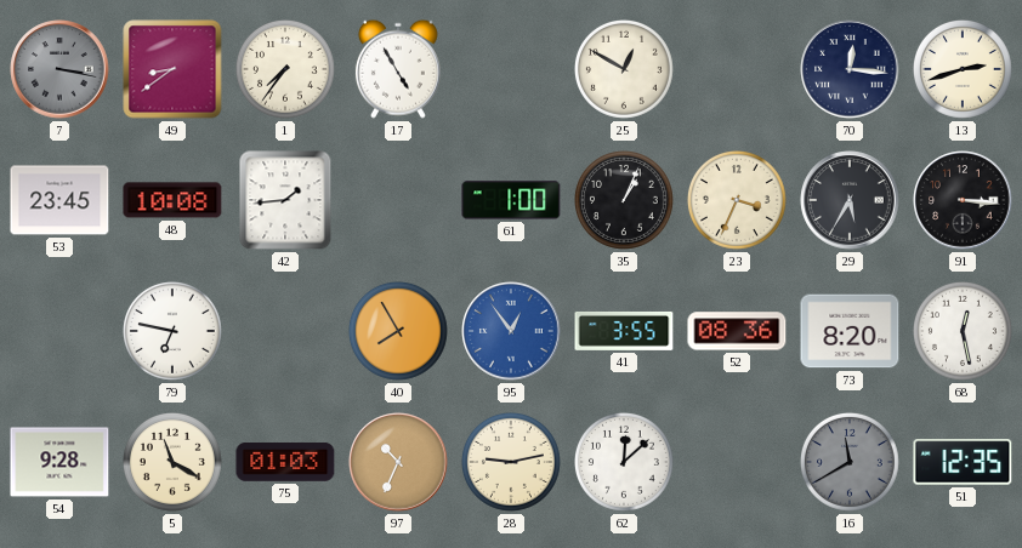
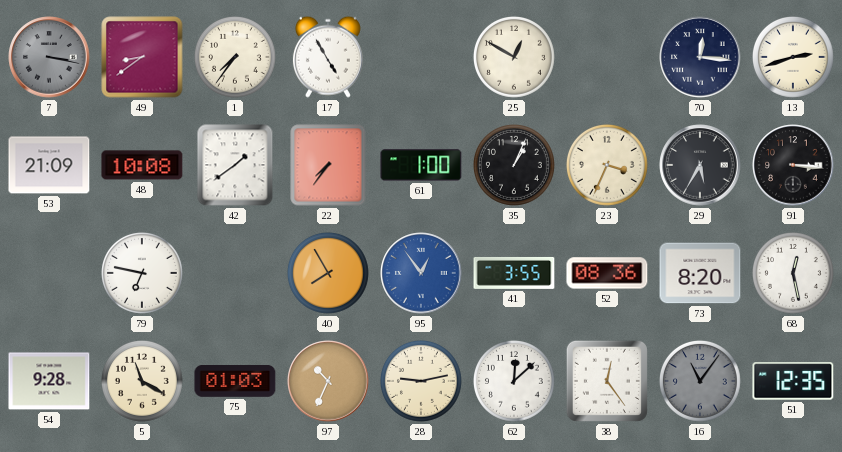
53: 23:45 -> 21:09
42: 1:44 -> 1:39
22: none -> 7:36
38: none -> 12:24
16: 11:40 -> 11:06
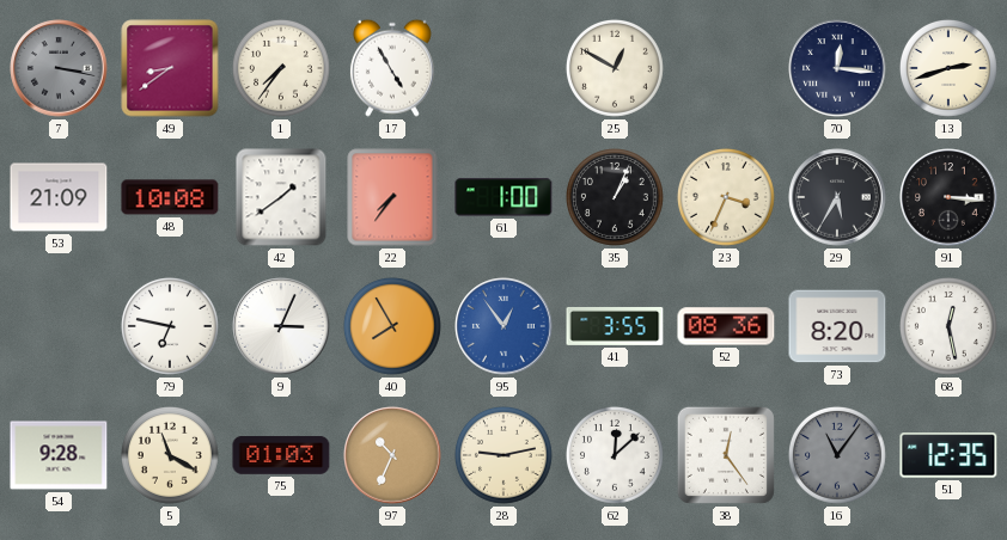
9: none -> 3:04
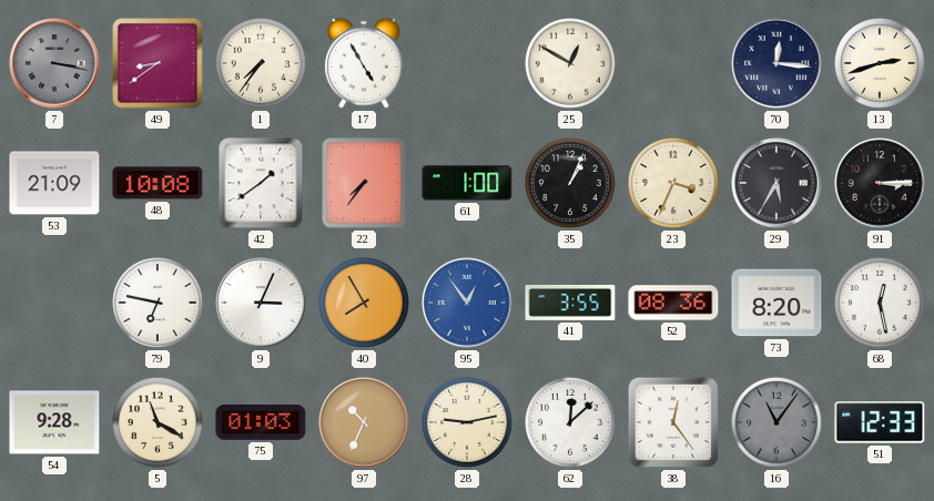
91: 3:16 -> 3:15
51: 12:35 -> 12:33
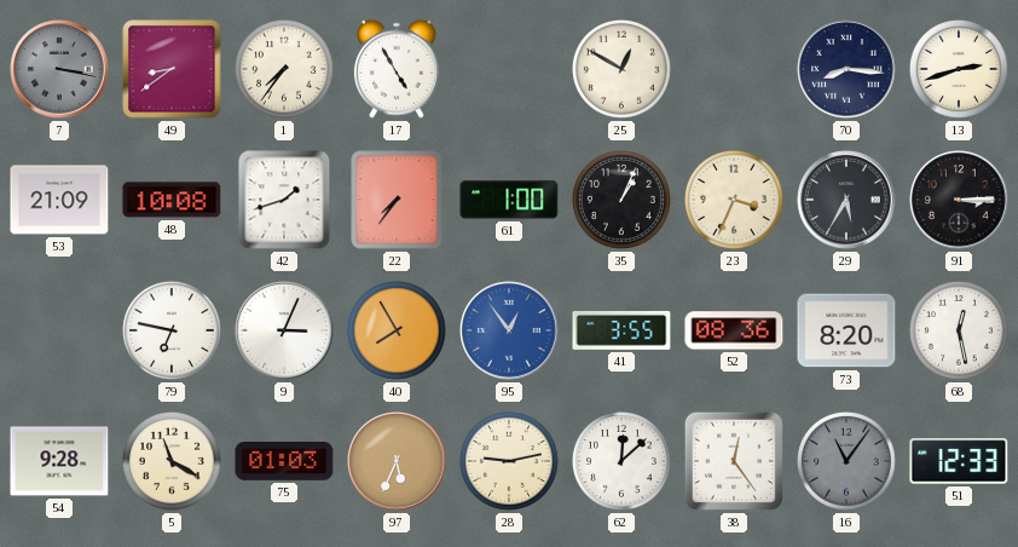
70: 12:16 -> 8:16
42: 1:39 -> 1:42
97: 10:34 -> 5:34
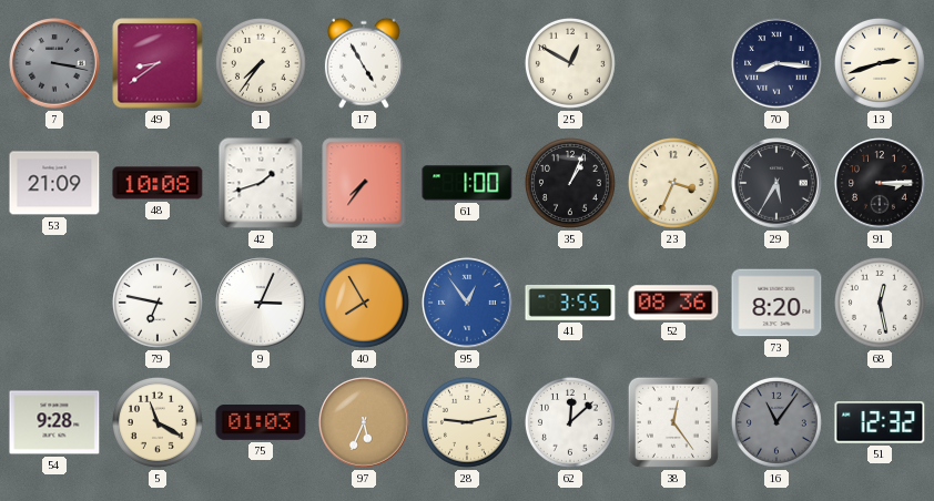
51: 12:33 -> 12:32
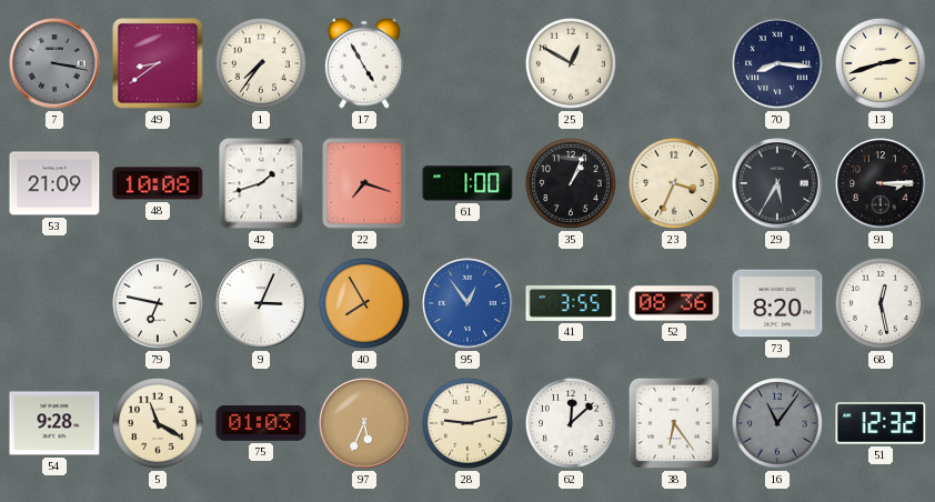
22: 7:36 -> 7:18
38: 12:24 -> 6:24
